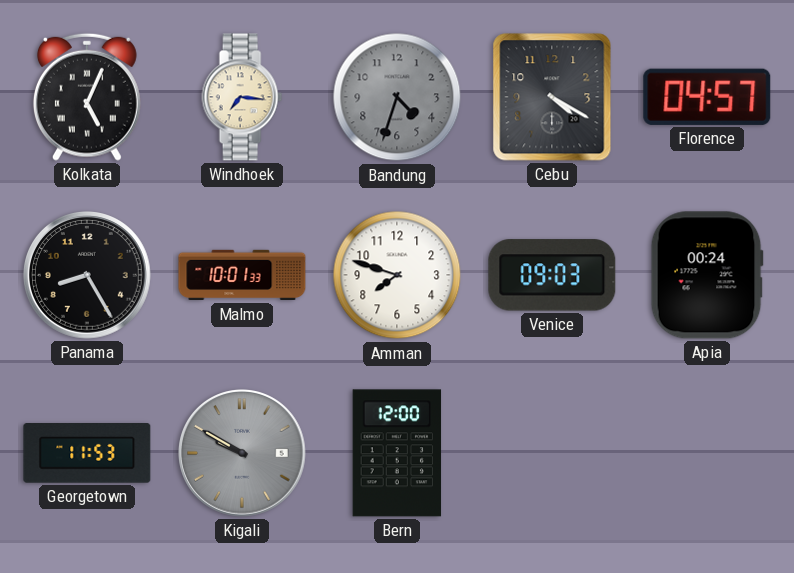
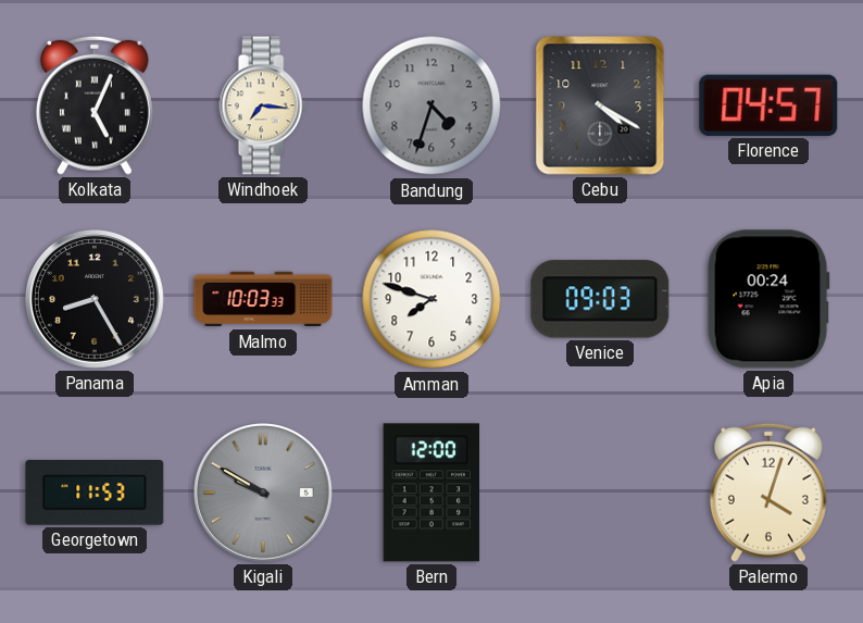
Malmo: 10:01 -> 10:03
Palermo: none -> 4:03
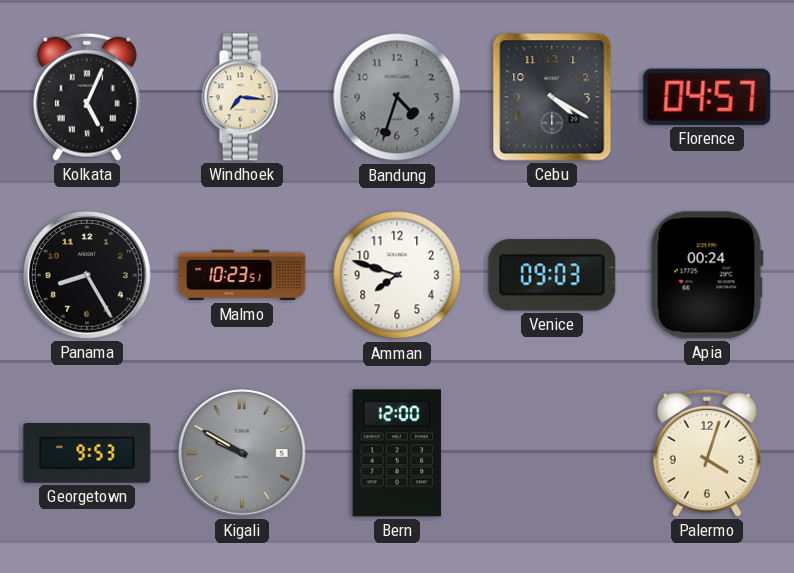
Malmo: 10:03 -> 10:23
Georgetown: 11:53 -> 9:53
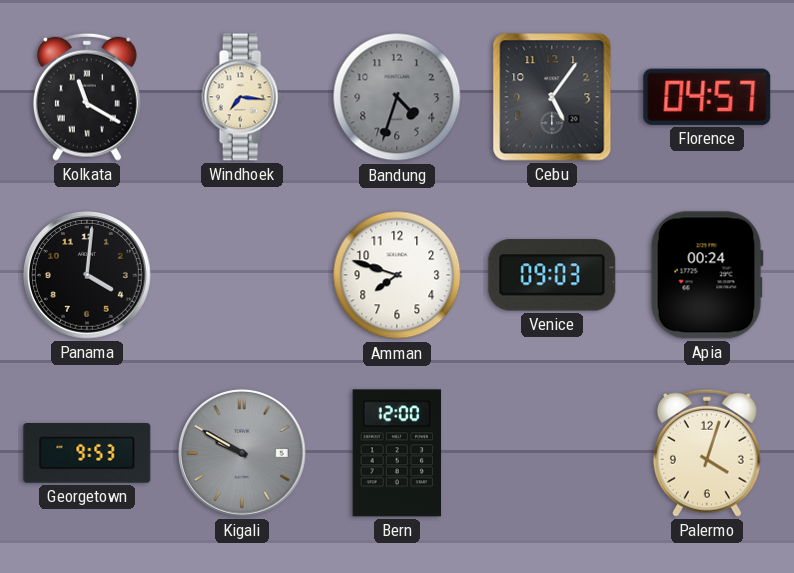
Kolkata: 5:04 -> 11:20
Cebu: 4:20 -> 5:06
Panama: 8:25 -> 4:01
Malmo: 10:23 -> none
